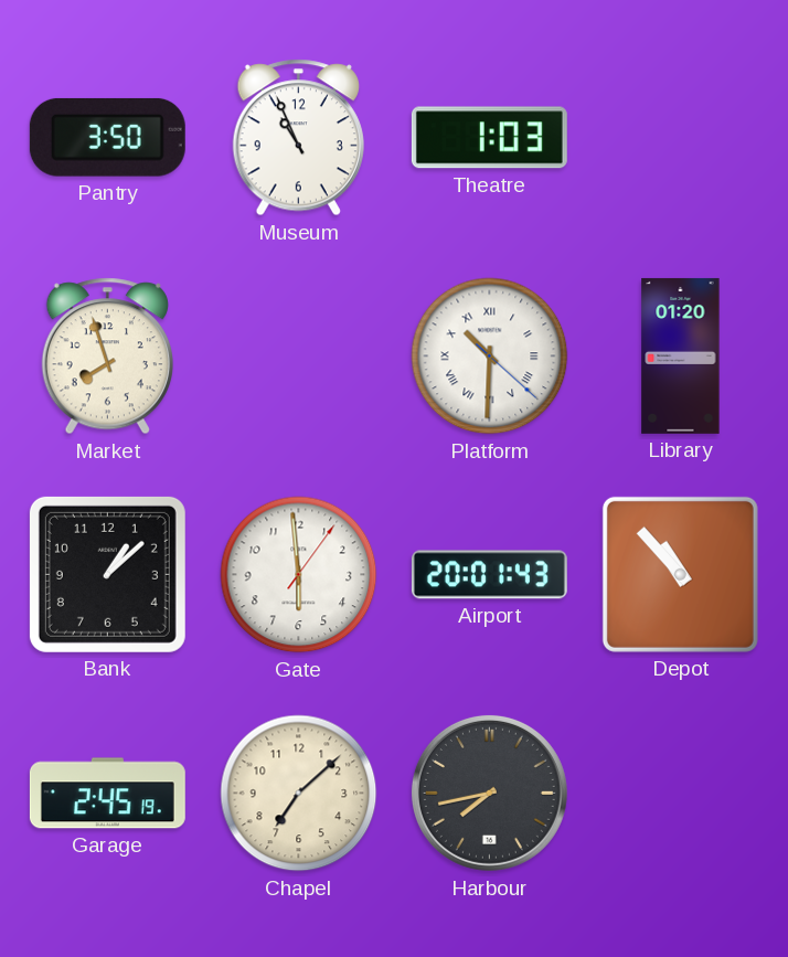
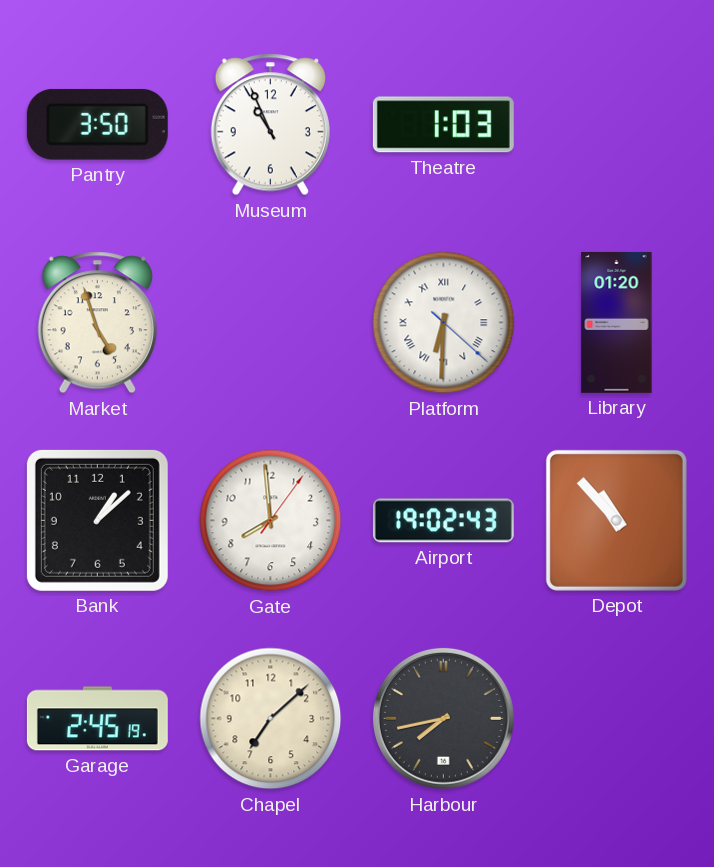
Market: 7:57 -> 4:57
Platform: 10:30 -> 6:30
Gate: 5:59 -> 7:59
Airport: 20:01 -> 19:02
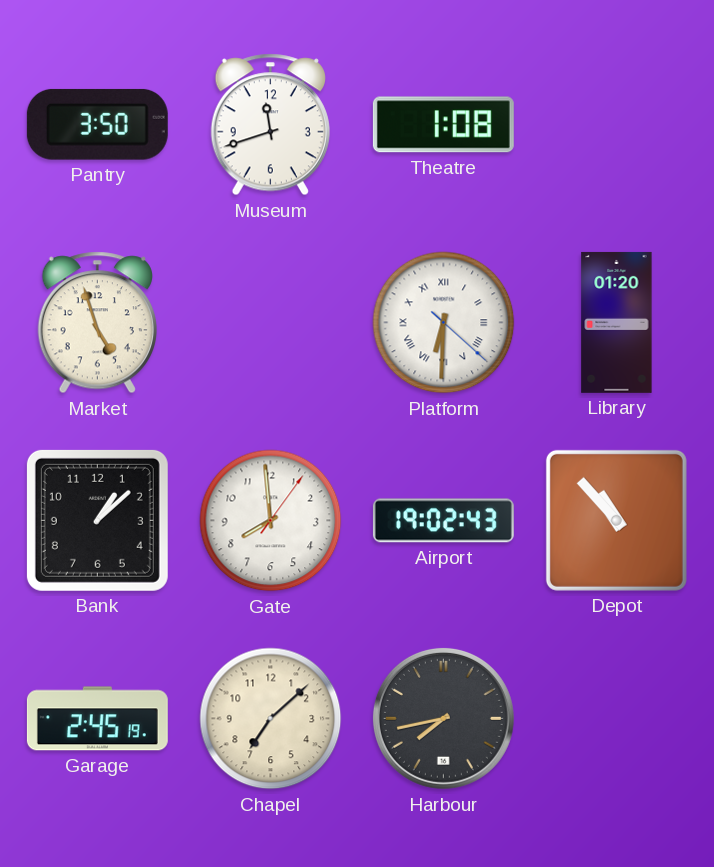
Museum: 10:56 -> 11:42
Theatre: 1:03 -> 1:08
